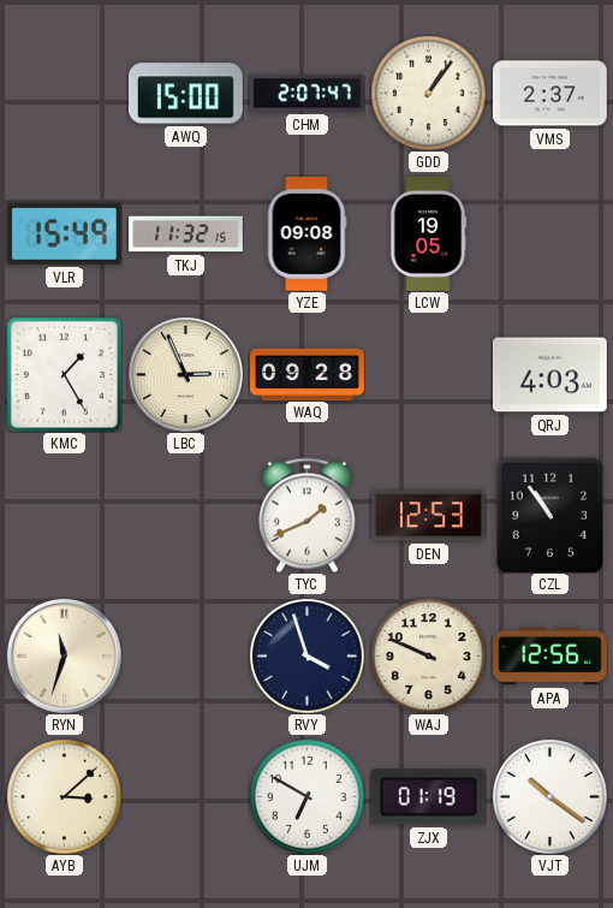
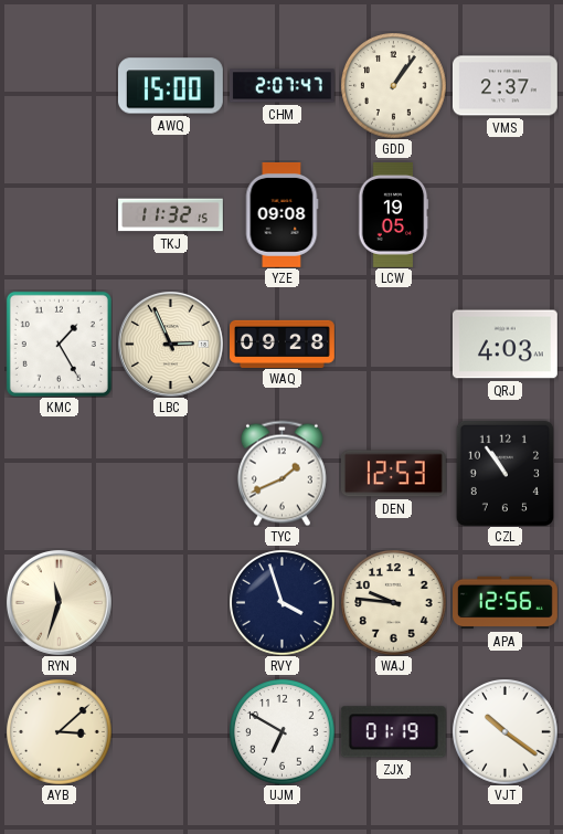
VLR: 15:49 -> none
WAJ: 9:49 -> 9:46
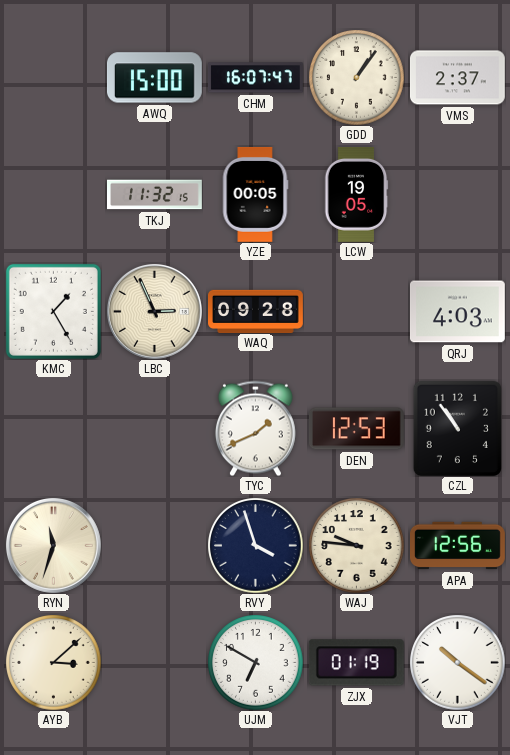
CHM: 2:07 -> 16:07
YZE: 09:08 -> 00:05
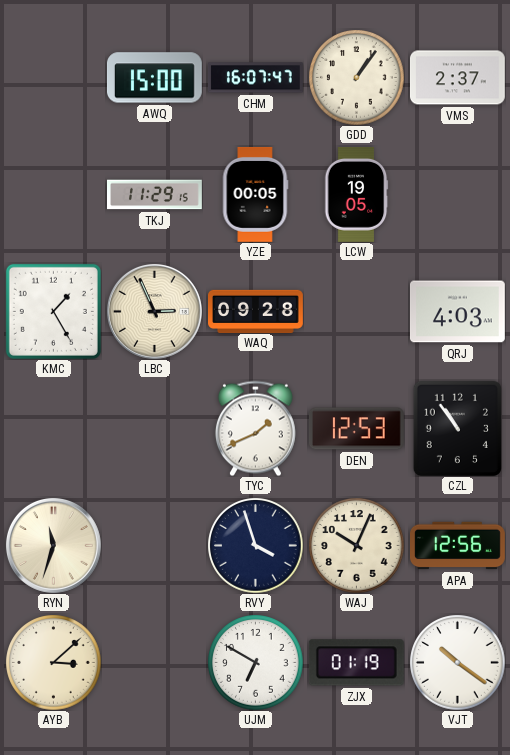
TKJ: 11:32 -> 11:29
WAJ: 9:46 -> 10:04
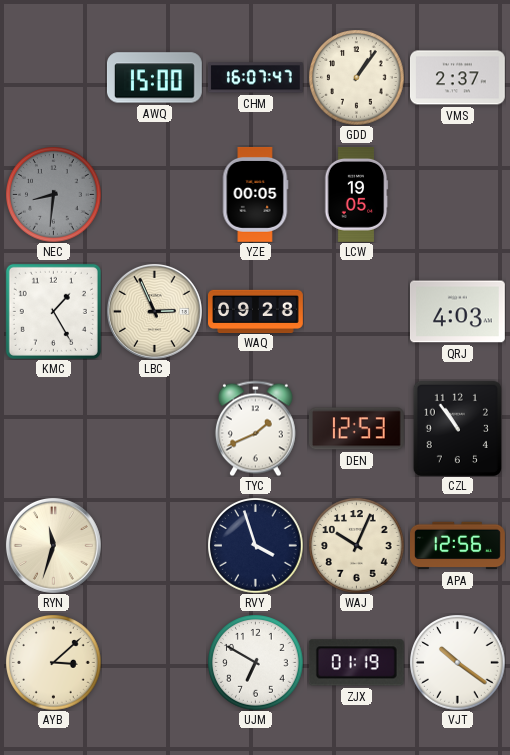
NEC: none -> 8:31
TKJ: 11:29 -> none
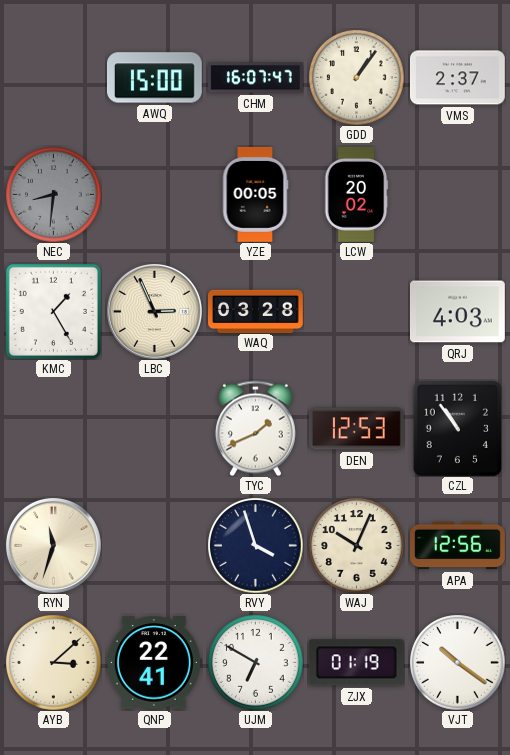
LCW: 19:05 -> 20:02
WAQ: 09:28 -> 03:28
QNP: none -> 22:41
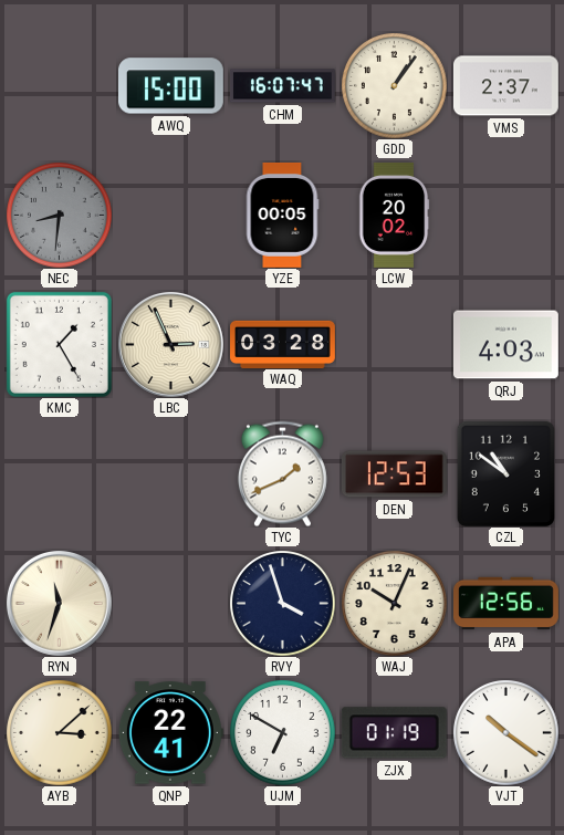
CZL: 10:54 -> 10:51
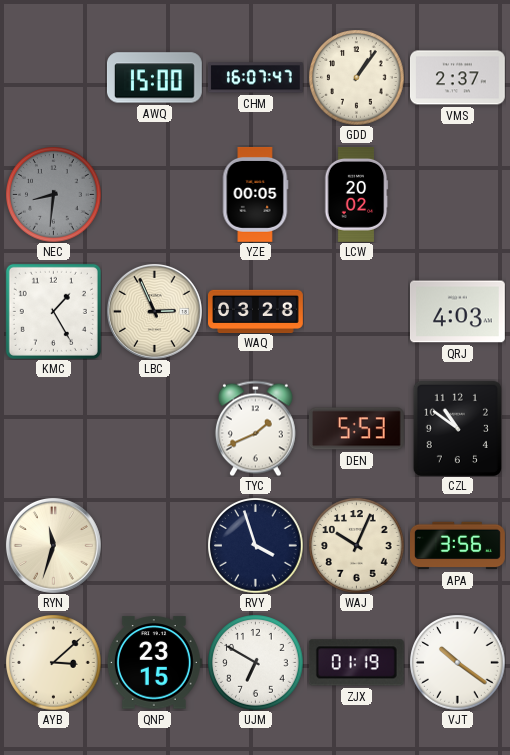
DEN: 12:53 -> 5:53
APA: 12:56 -> 3:56
QNP: 22:41 -> 23:15
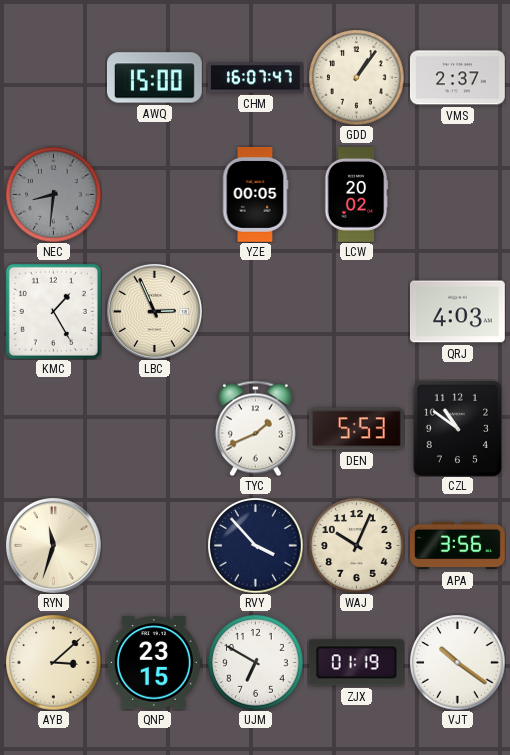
WAQ: 03:28 -> none
RVY: 3:57 -> 3:53
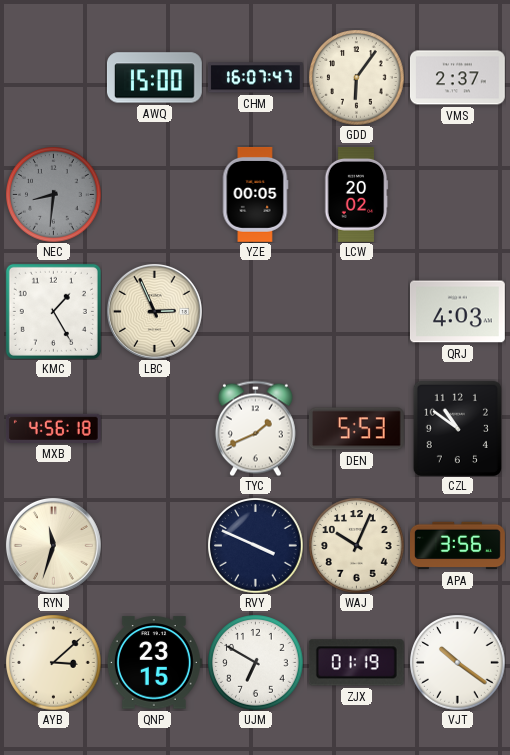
GDD: 1:06 -> 6:06
MXB: none -> 4:56
RVY: 3:53 -> 3:49
